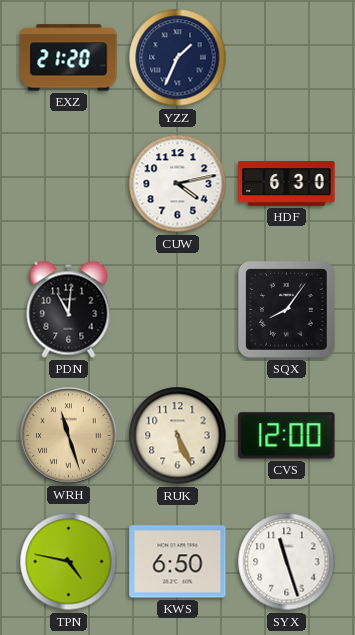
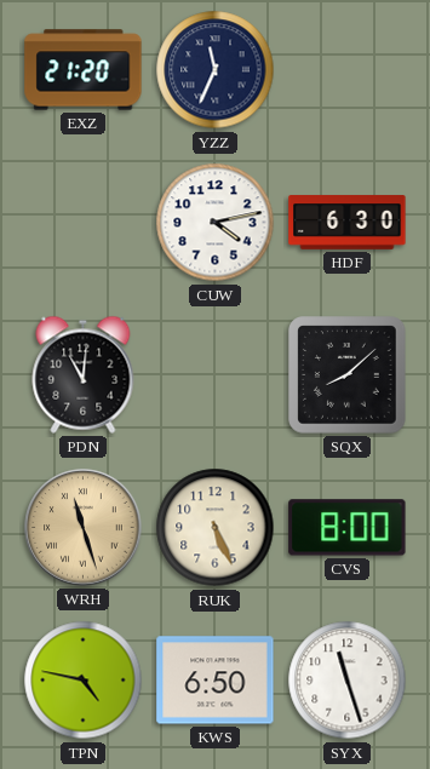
YZZ: 1:34 -> 11:34
SQX: 8:06 -> 8:08
CVS: 12:00 -> 8:00
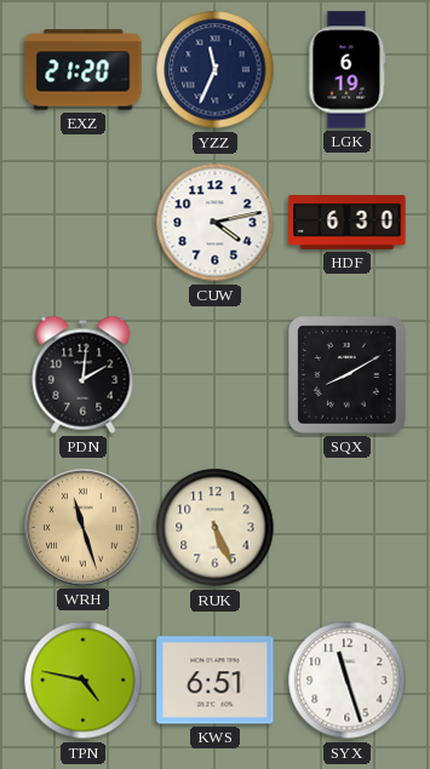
LGK: none -> 6:19
PDN: 11:01 -> 2:01
SQX: 8:08 -> 8:10
CVS: 8:00 -> none
KWS: 6:50 -> 6:51
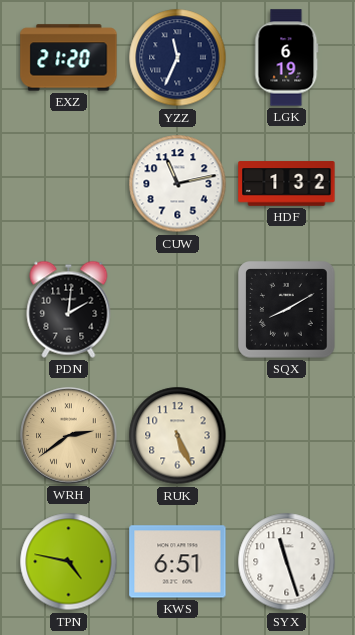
CUW: 4:13 -> 11:13
HDF: 6:30 -> 1:32
WRH: 11:27 -> 2:39
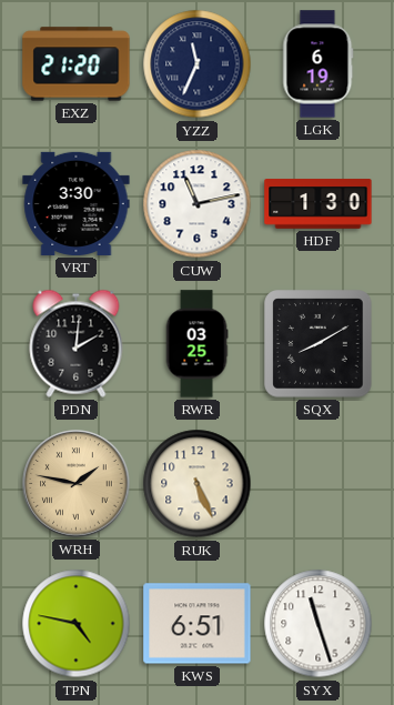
VRT: none -> 3:30
HDF: 1:32 -> 1:30
RWR: none -> 03:25
WRH: 2:39 -> 1:47
